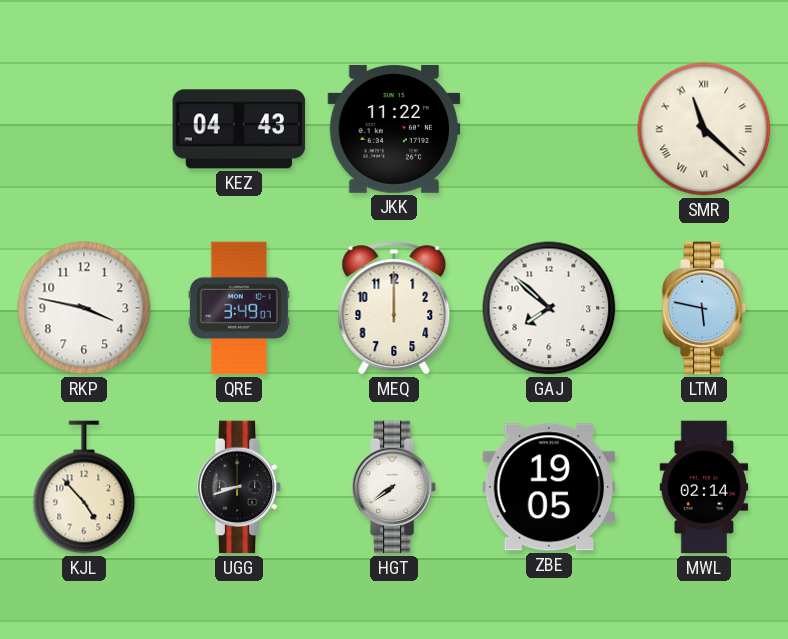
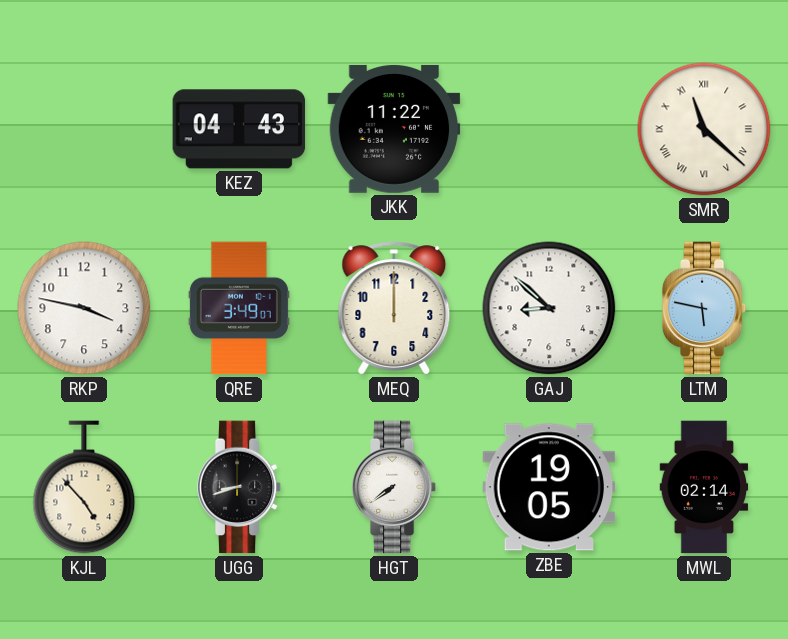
GAJ: 7:52 -> 8:52
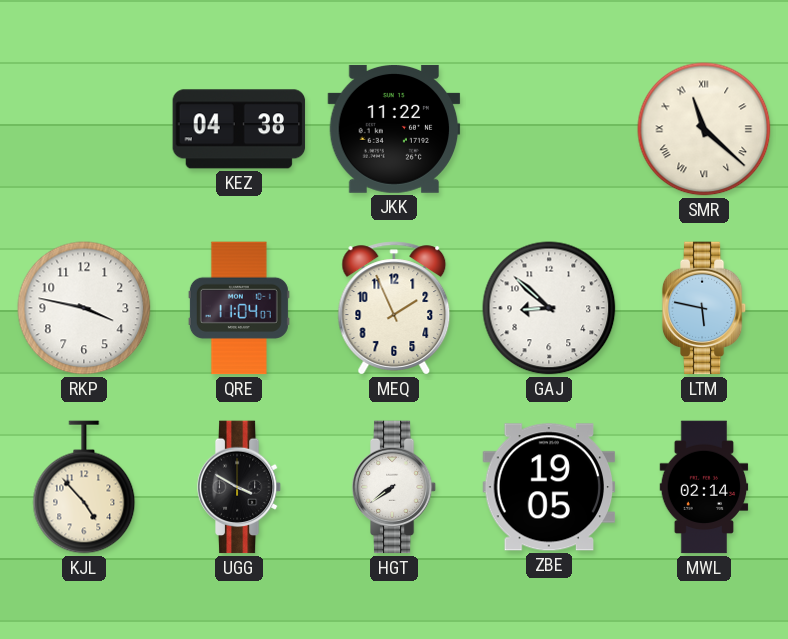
KEZ: 04:43 -> 04:38
QRE: 3:49 -> 11:04
MEQ: 12:00 -> 1:56
UGG: 8:42 -> 3:50
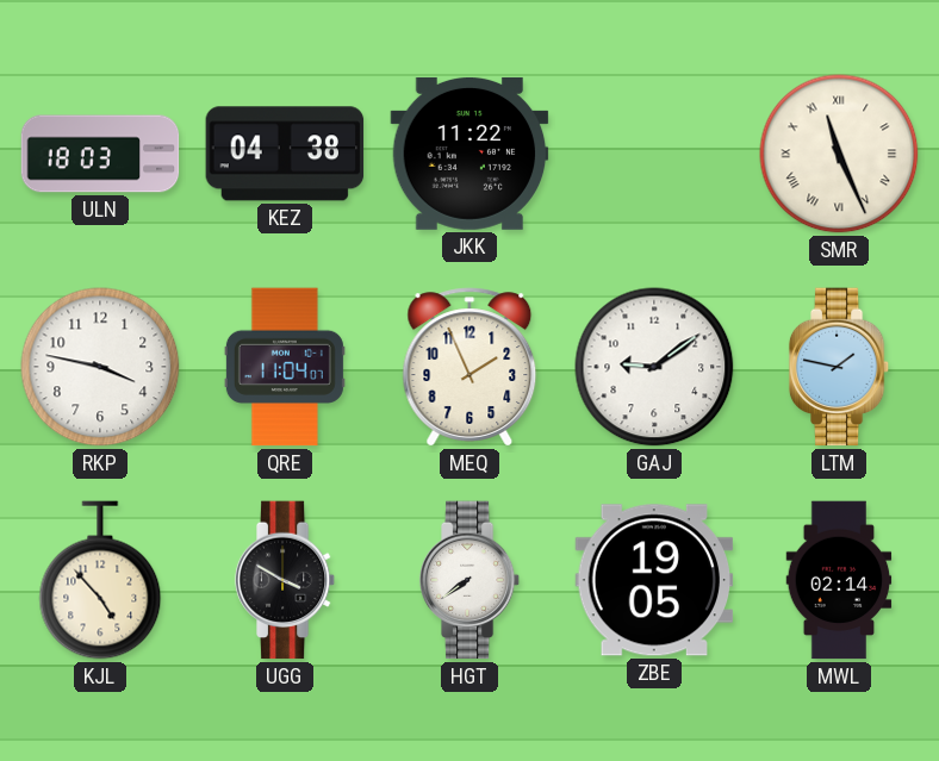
ULN: none -> 18:03
SMR: 11:22 -> 11:26
GAJ: 8:52 -> 9:09
LTM: 5:47 -> 1:47
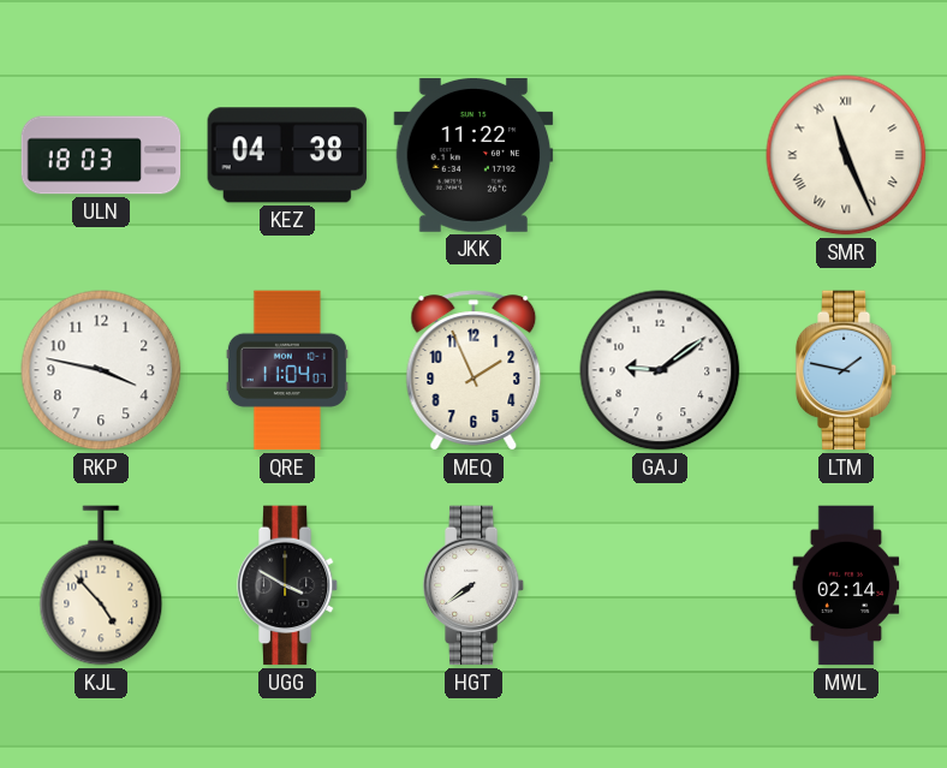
ZBE: 19:05 -> none
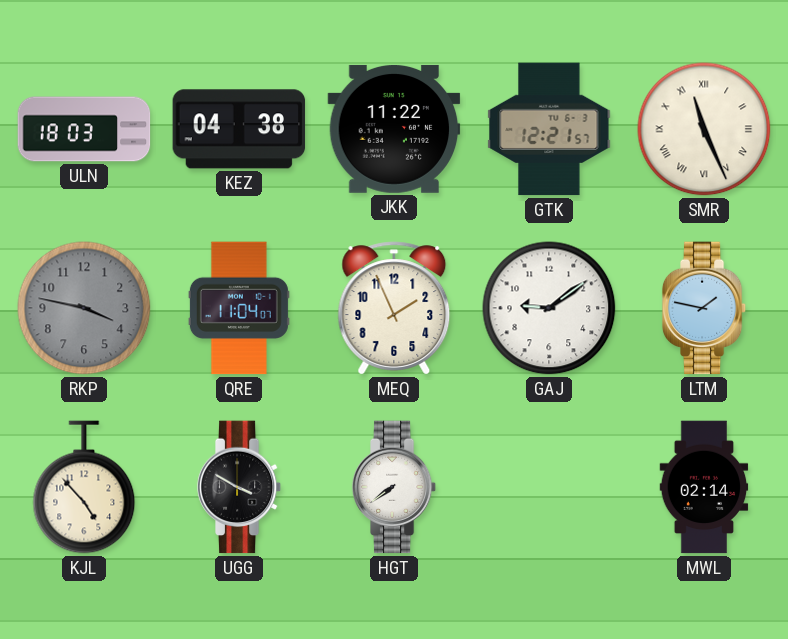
GTK: none -> 12:21
RKP dial: white -> grey
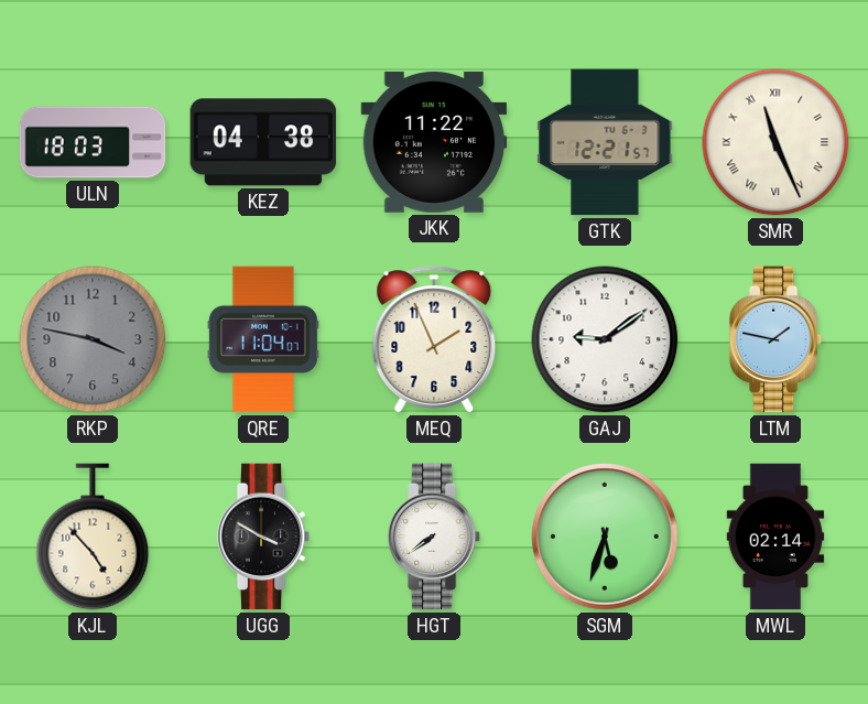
SGM: none -> 5:33
